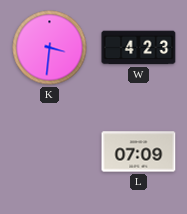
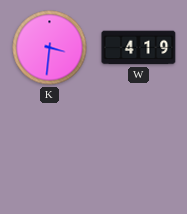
W: 4:23 -> 4:19
L: 07:09 -> none
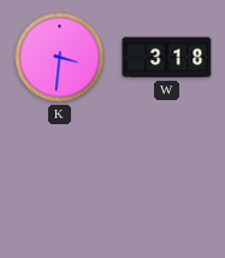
W: 4:19 -> 3:18
